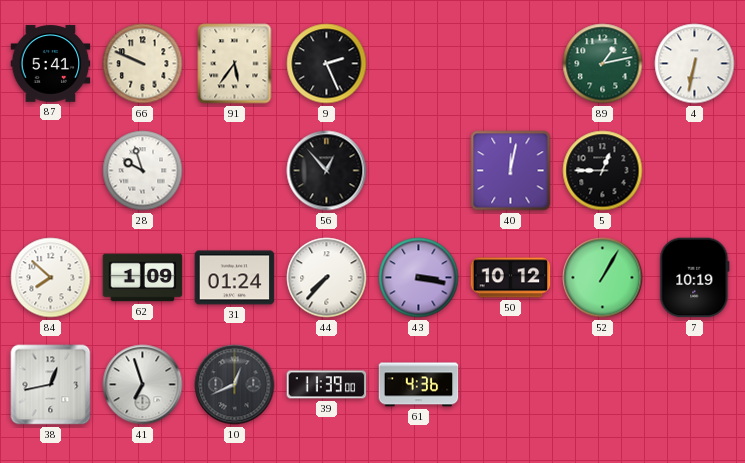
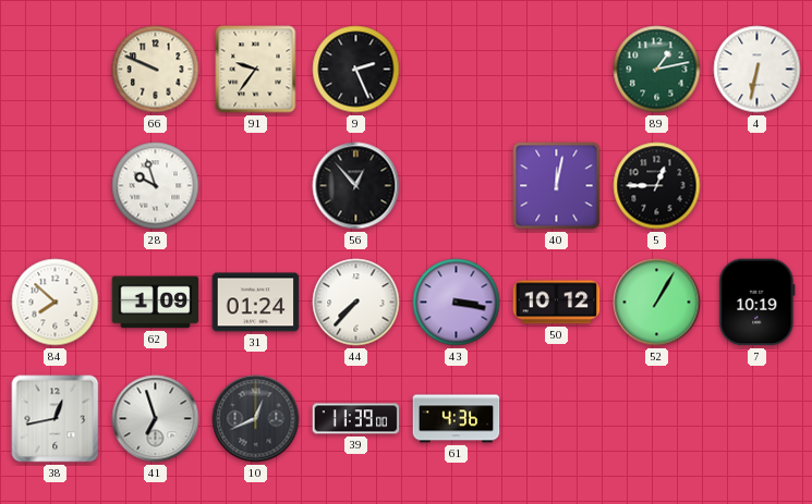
87: 5:41 -> none
91: 5:36 -> 9:36
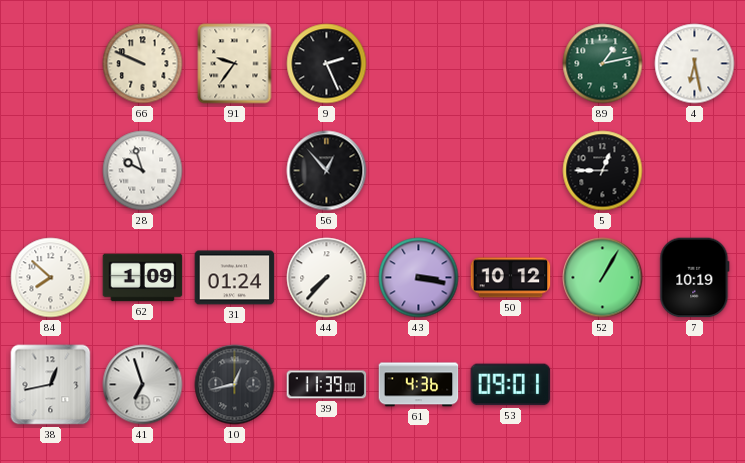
4: 6:32 -> 6:28
40: 12:02 -> none
10: 12:41 -> 12:43
53: none -> 09:01
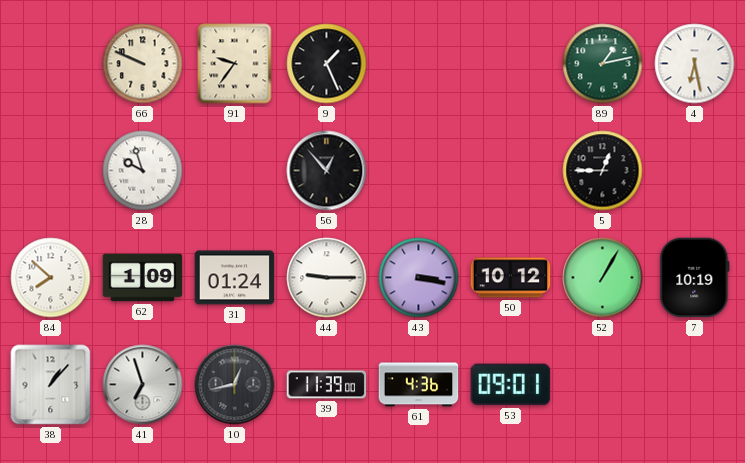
9: 2:26 -> 1:26
44: 7:37 -> 9:15
38: 12:43 -> 1:07
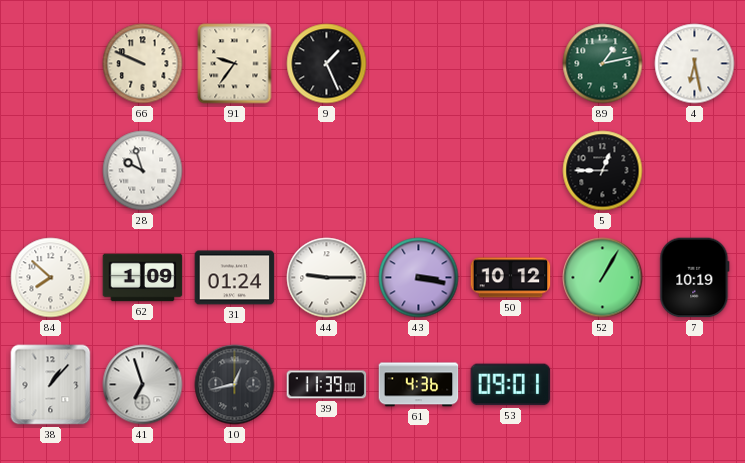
56: 12:53 -> none
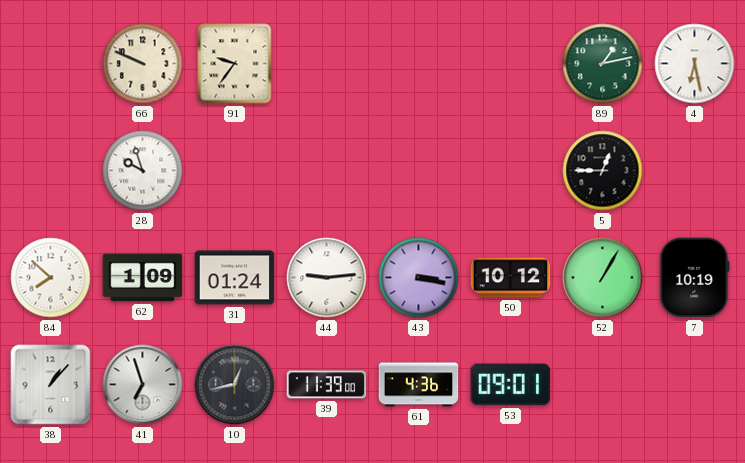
9: 1:26 -> none
44: 9:15 -> 9:14
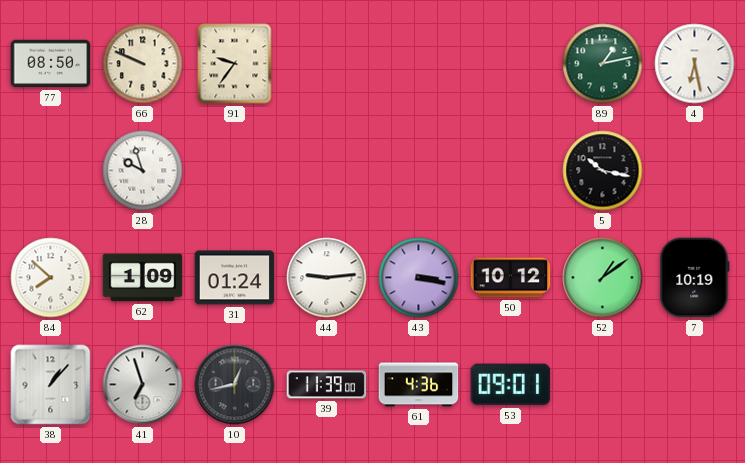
77: none -> 08:50
5: 12:45 -> 10:17
52: 1:05 -> 1:09
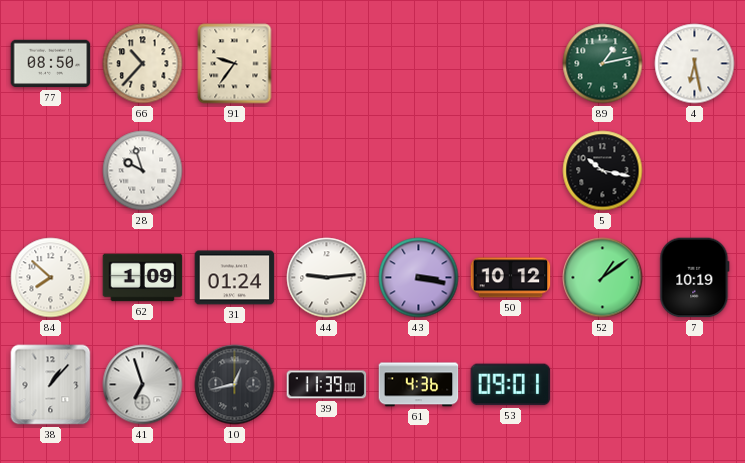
66: 9:49 -> 10:37
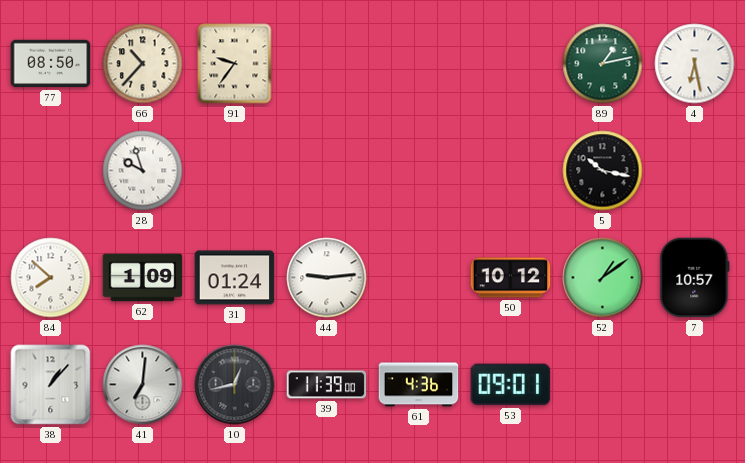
43: 3:17 -> none
7: 10:19 -> 10:57
41: 6:57 -> 7:01
